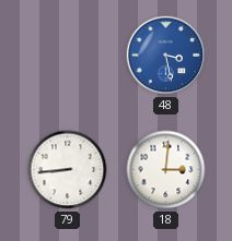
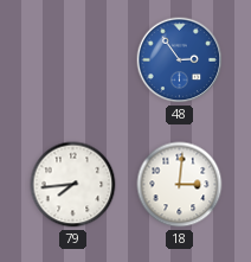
48: 3:28 -> 2:54
79: 8:44 -> 7:44
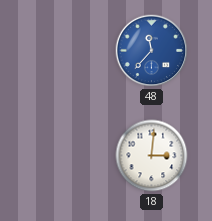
48: 2:54 -> 11:37
79: 7:44 -> none
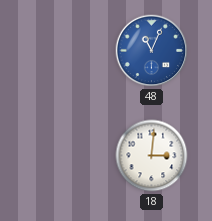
48: 11:37 -> 11:04
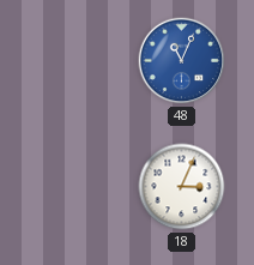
18: 3:01 -> 3:04
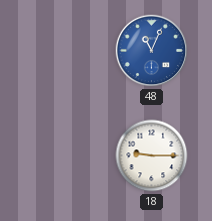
18: 3:04 -> 9:15
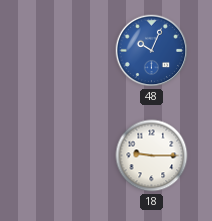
48: 11:04 -> 10:04
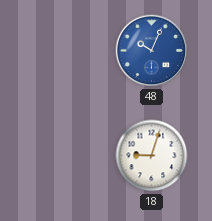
18: 9:15 -> 9:03
